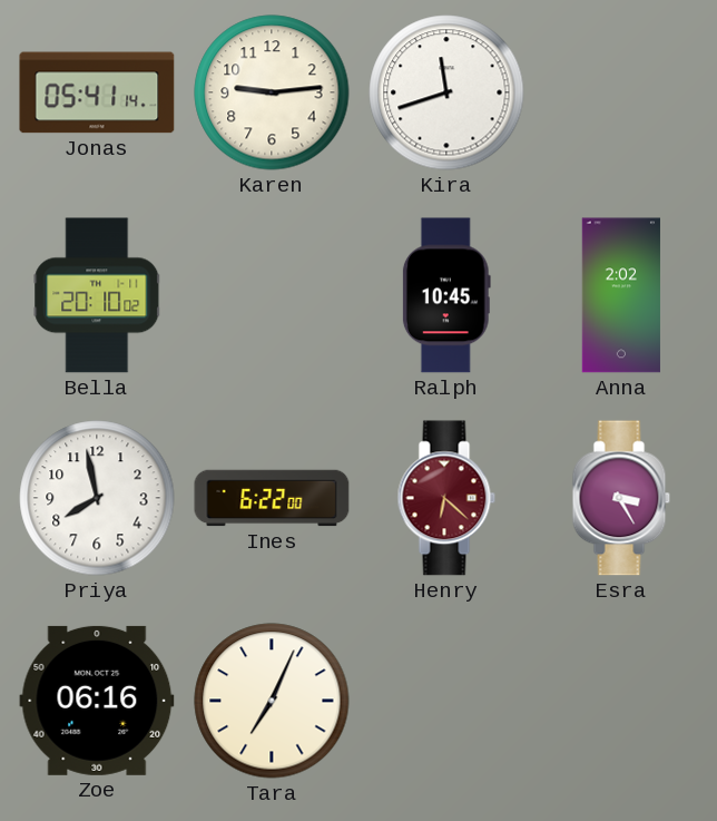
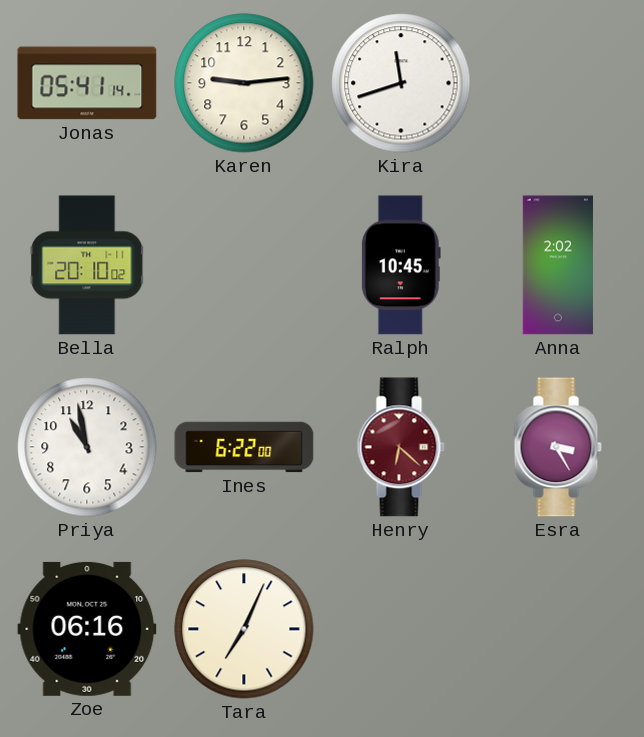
Priya: 7:58 -> 10:58
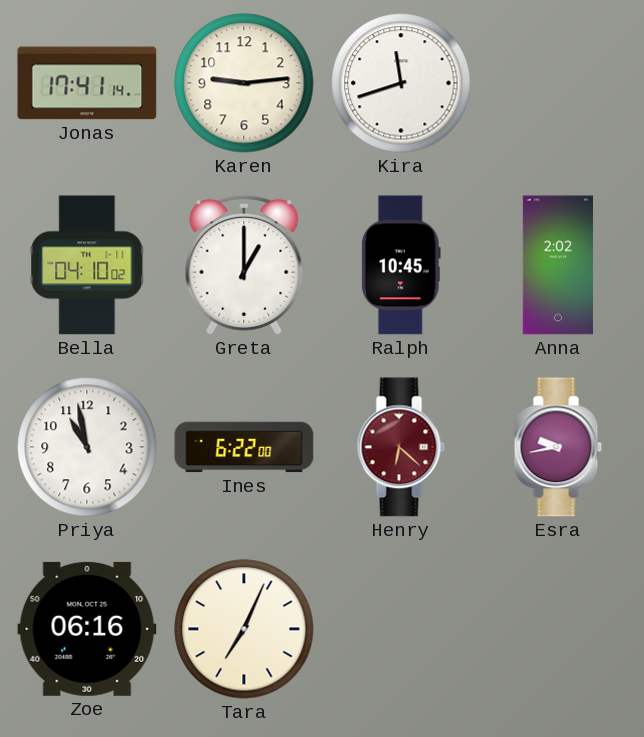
Jonas: 05:41 -> 17:41
Bella: 20:10 -> 04:10
Greta: none -> 1:00
Esra: 3:25 -> 9:43
